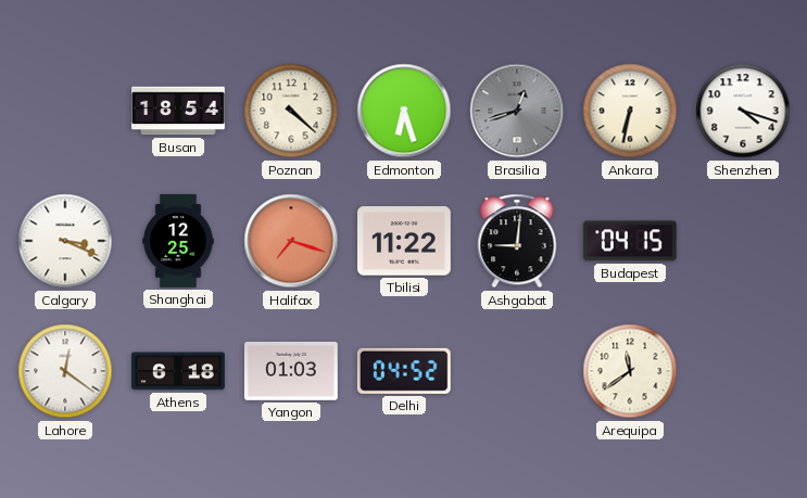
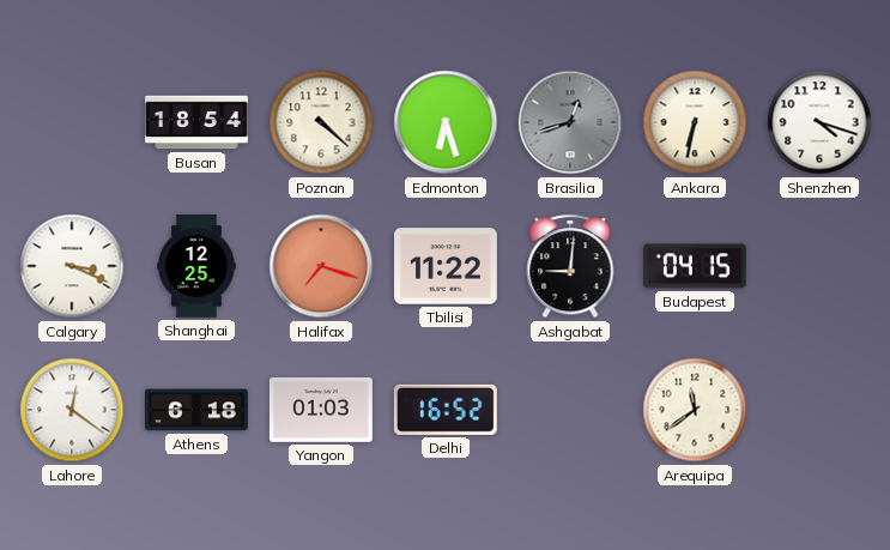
Delhi: 04:52 -> 16:52
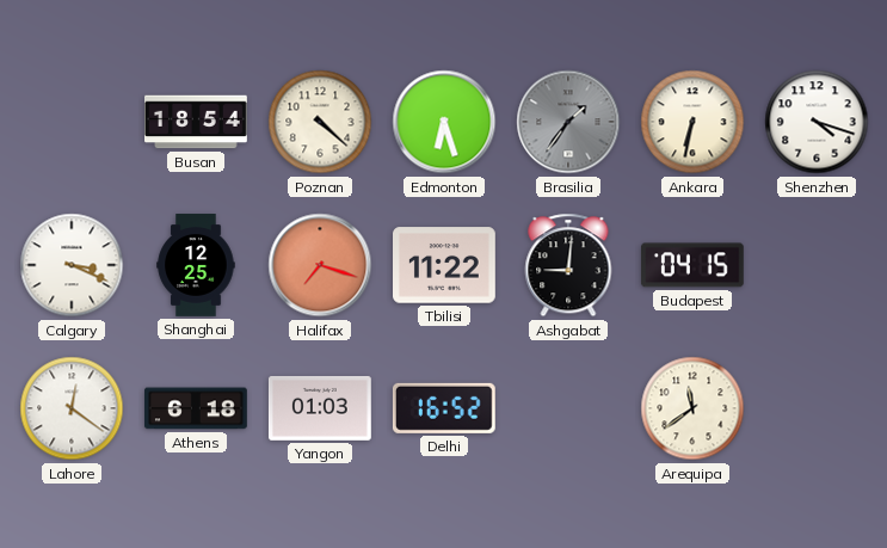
Brasilia: 12:42 -> 1:36
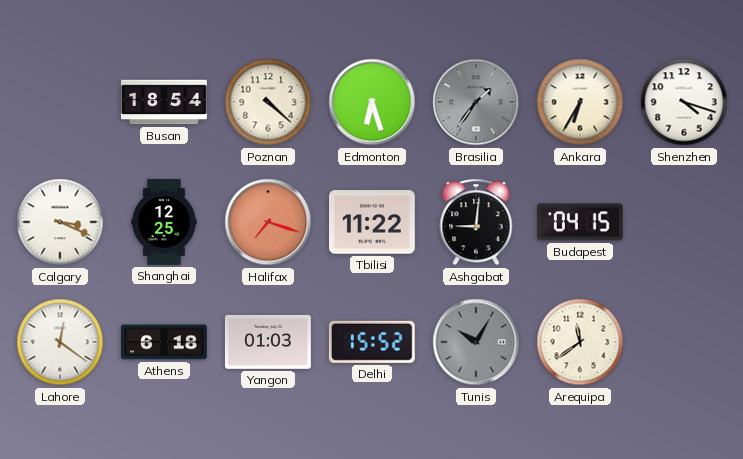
Ankara: 6:32 -> 6:35
Delhi: 16:52 -> 15:52
Tunis: none -> 10:05
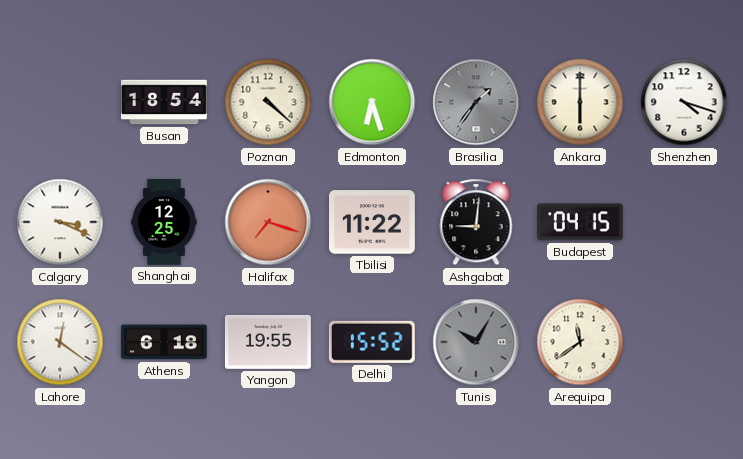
Ankara: 6:35 -> 6:00
Yangon: 01:03 -> 19:55
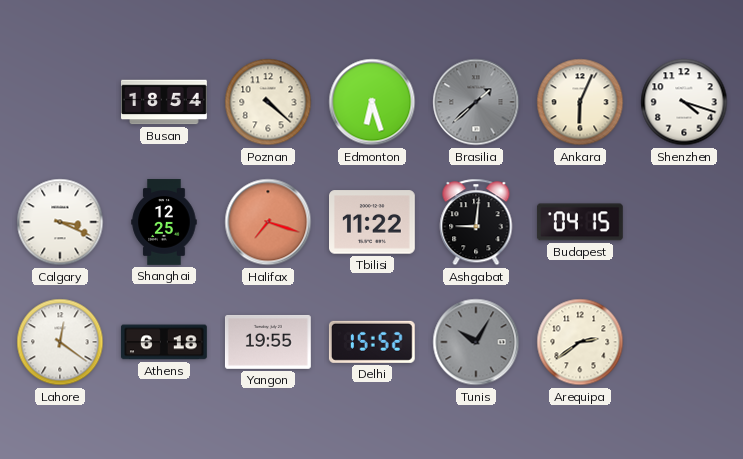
Brasilia: 1:36 -> 1:38
Ankara: 6:00 -> 6:04
Arequipa: 11:39 -> 2:39
